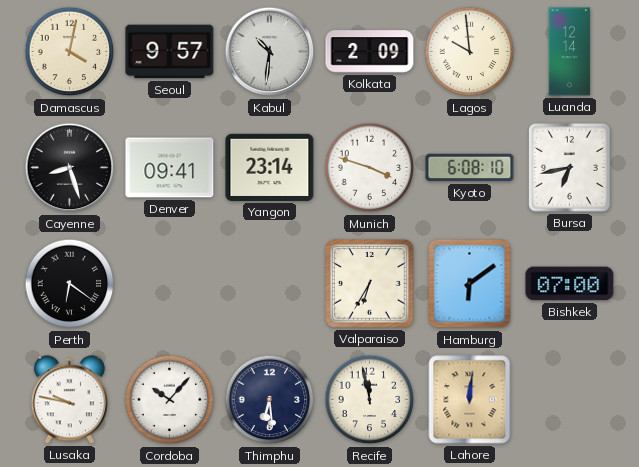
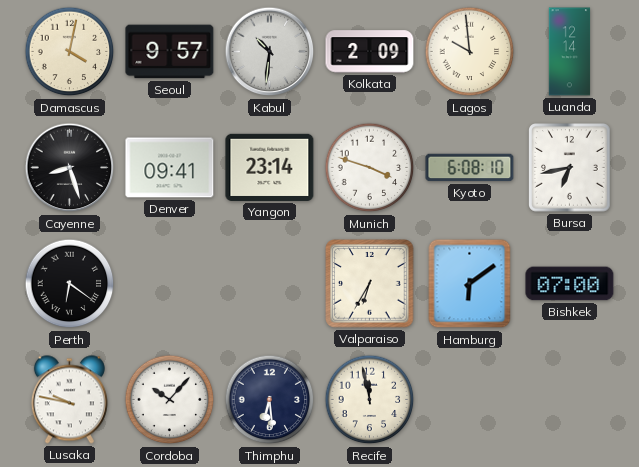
Lahore: 12:01 -> none
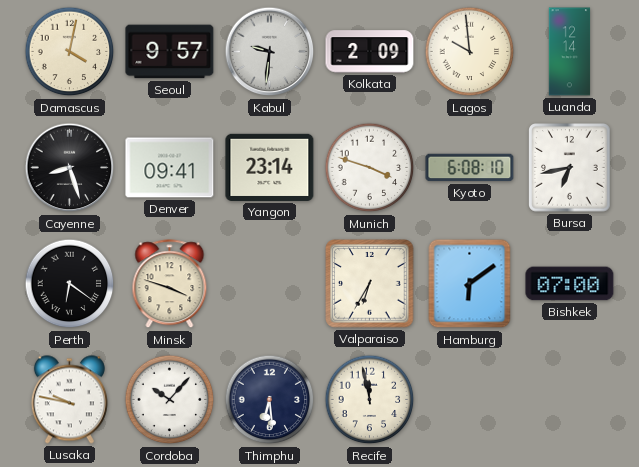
Kabul: 10:31 -> 9:31
Minsk: none -> 3:48
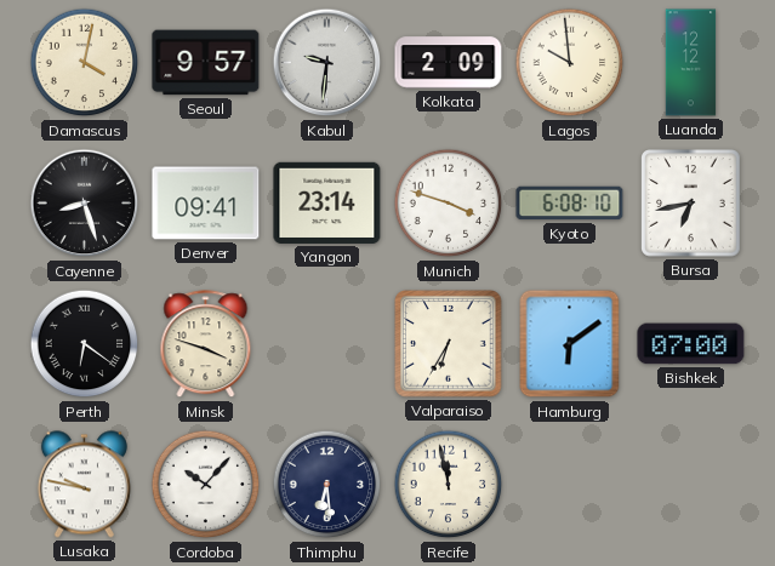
Luanda: 12:14 -> 12:12
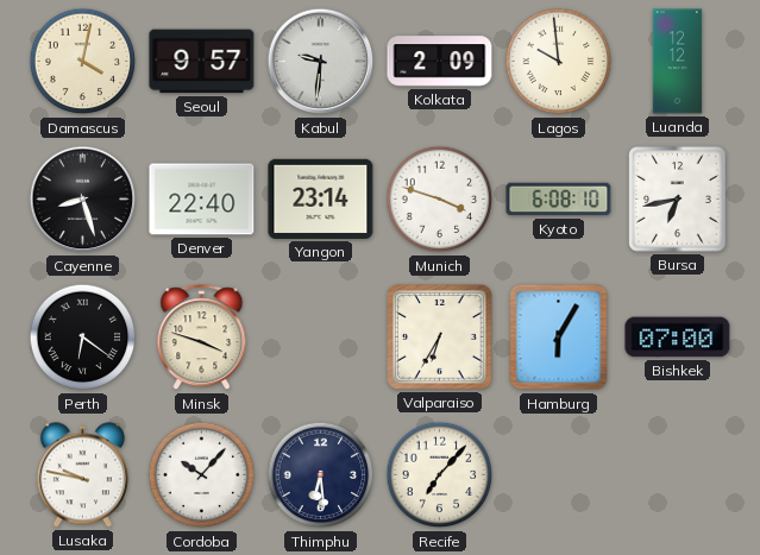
Denver: 09:41 -> 22:40
Hamburg: 6:09 -> 6:05
Recife: 11:58 -> 7:07
